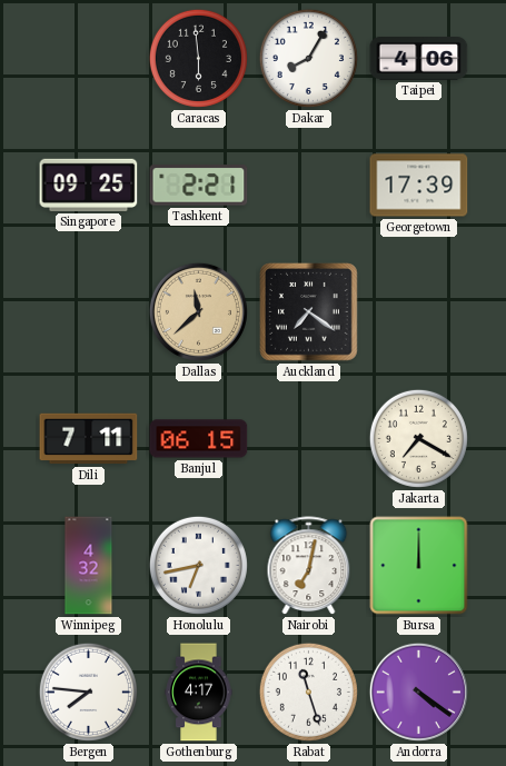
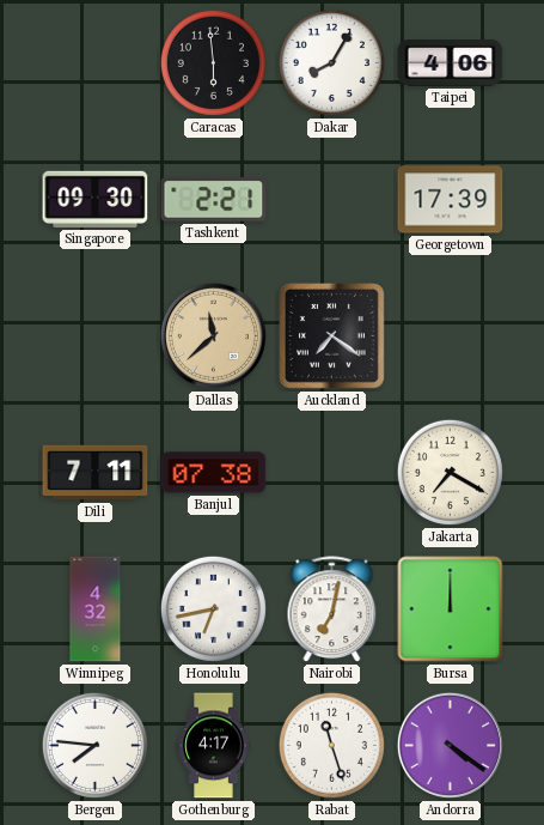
Singapore: 09:25 -> 09:30
Banjul: 06:15 -> 07:38
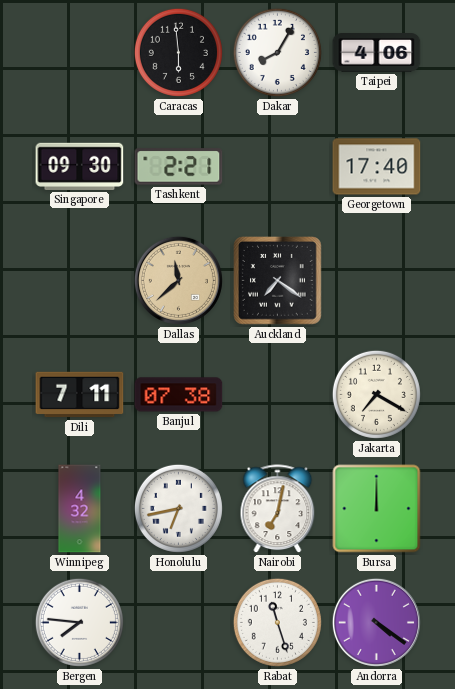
Georgetown: 17:39 -> 17:40
Gothenburg: 4:17 -> none
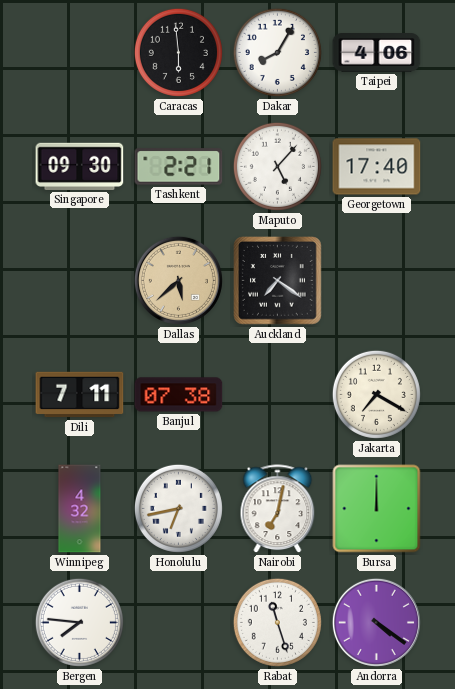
Maputo: none -> 5:07
Dallas: 11:38 -> 5:38
